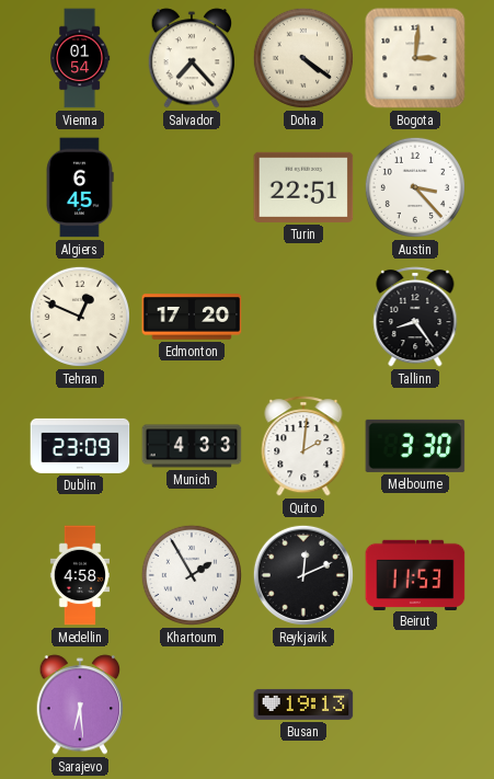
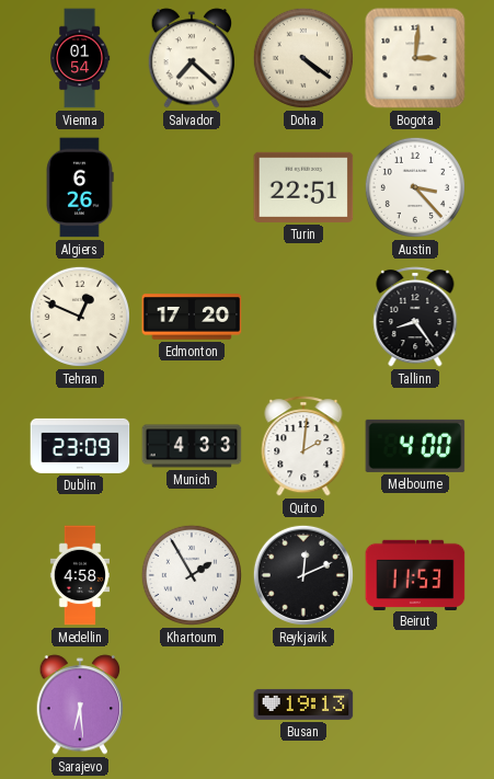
Salvador: 7:23 -> 7:22
Algiers: 6:45 -> 6:26
Melbourne: 3:30 -> 4:00
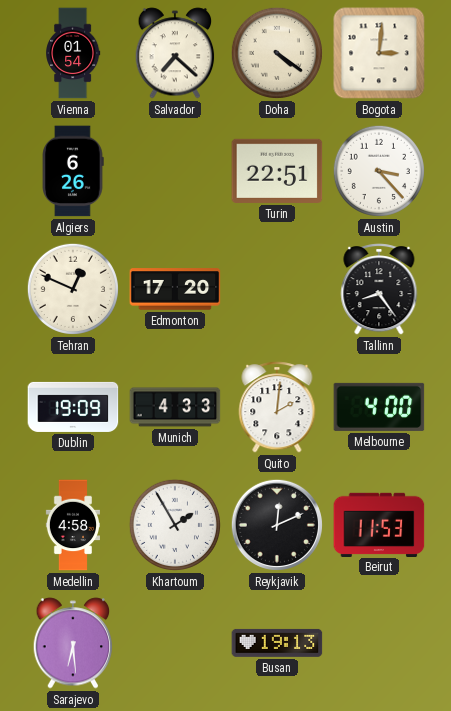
Dublin: 23:09 -> 19:09
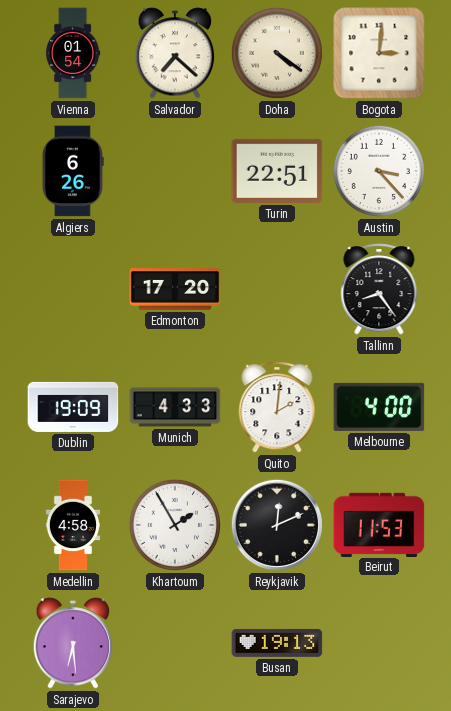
Tehran: 12:49 -> none
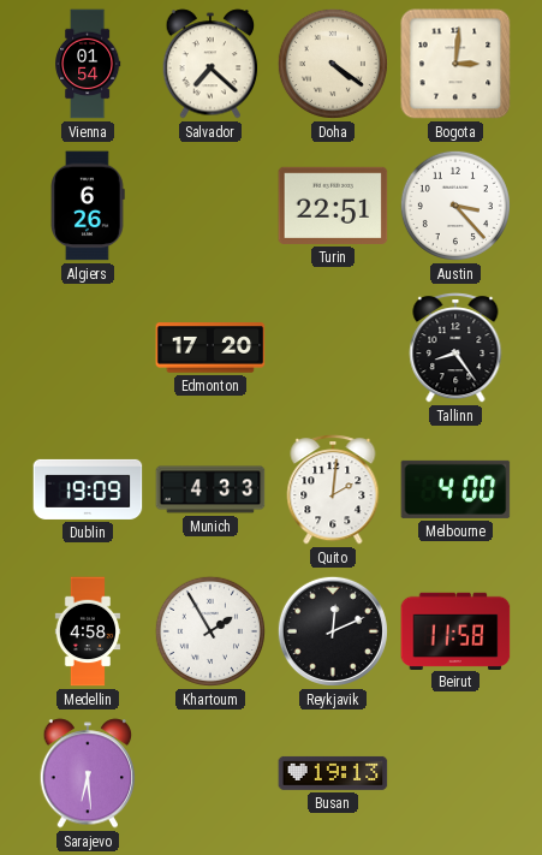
Beirut: 11:53 -> 11:58
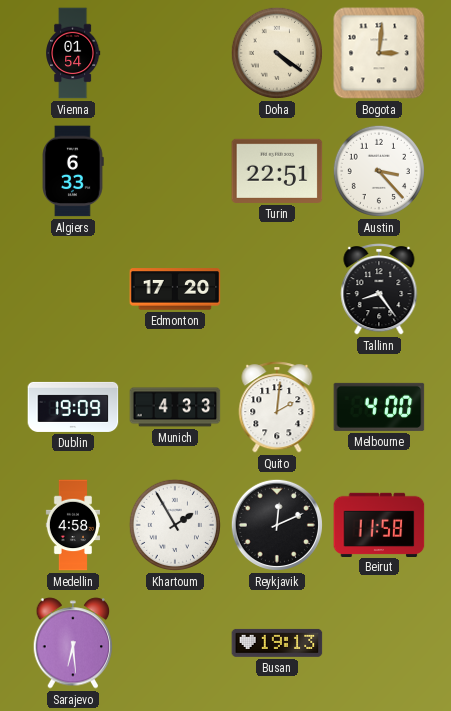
Salvador: 7:22 -> none
Algiers: 6:26 -> 6:33
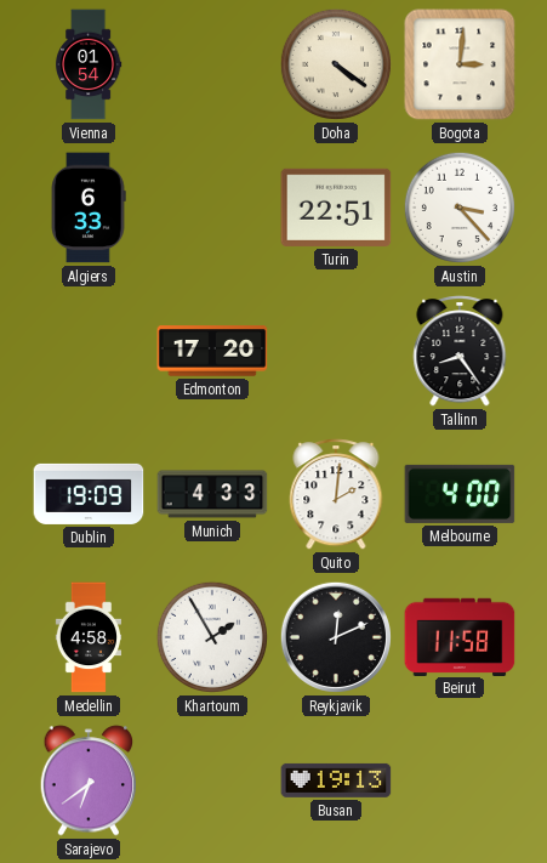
Sarajevo: 6:29 -> 6:39
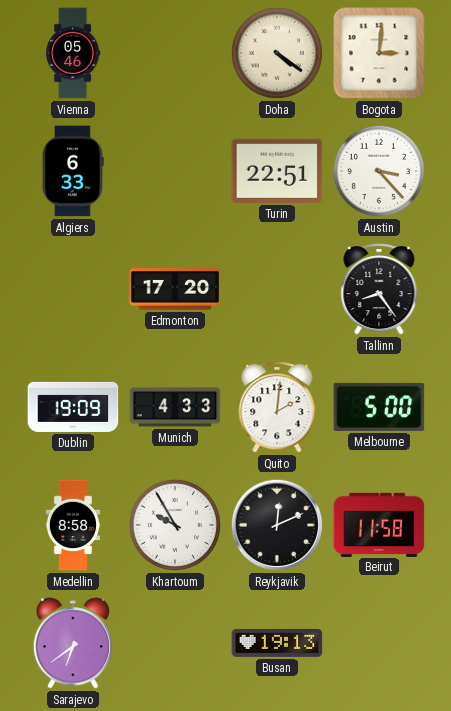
Vienna: 01:54 -> 05:46
Melbourne: 4:00 -> 5:00
Medellin: 4:58 -> 8:58
Khartoum: 1:55 -> 9:55
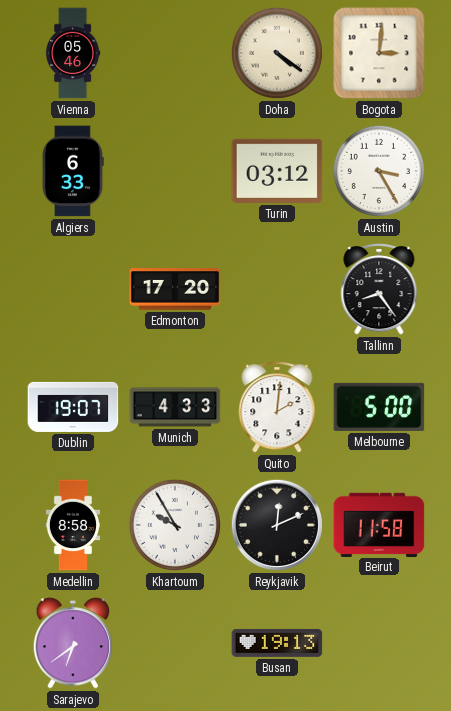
Turin: 22:51 -> 03:12
Austin: 3:23 -> 3:25
Dublin: 19:09 -> 19:07
